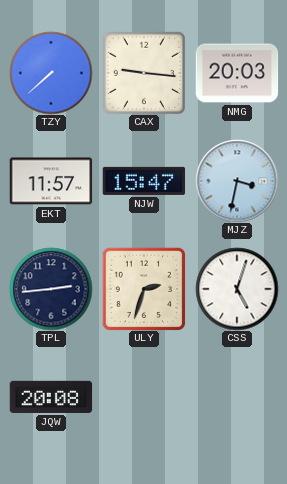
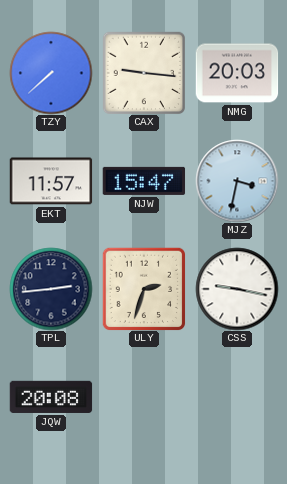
CSS: 5:03 -> 9:17
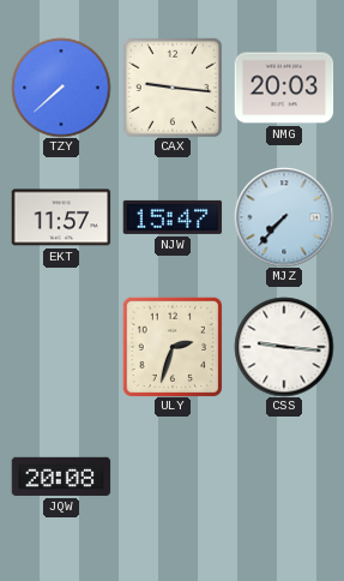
MJZ: 3:32 -> 7:37
TPL: 2:44 -> none
CSS: 9:17 -> 9:16
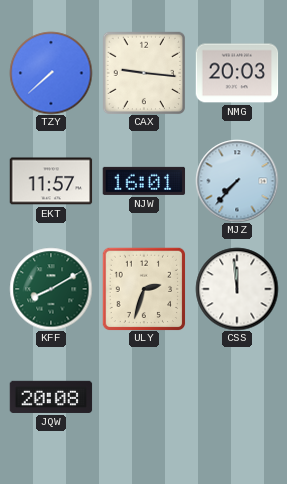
NJW: 15:47 -> 16:01
KFF: none -> 8:10
CSS: 9:16 -> 11:59
